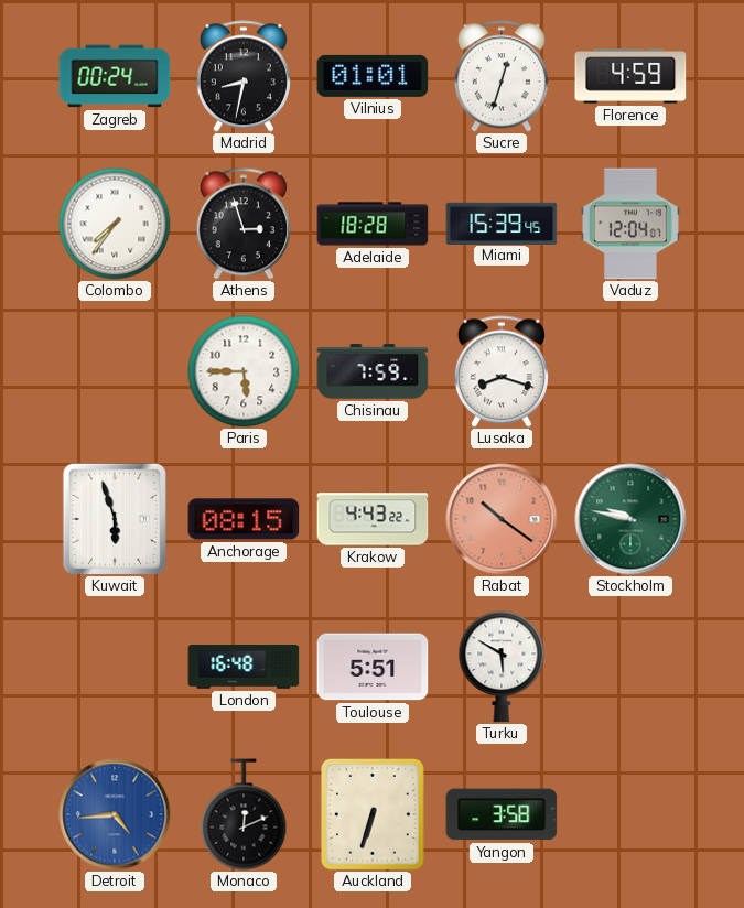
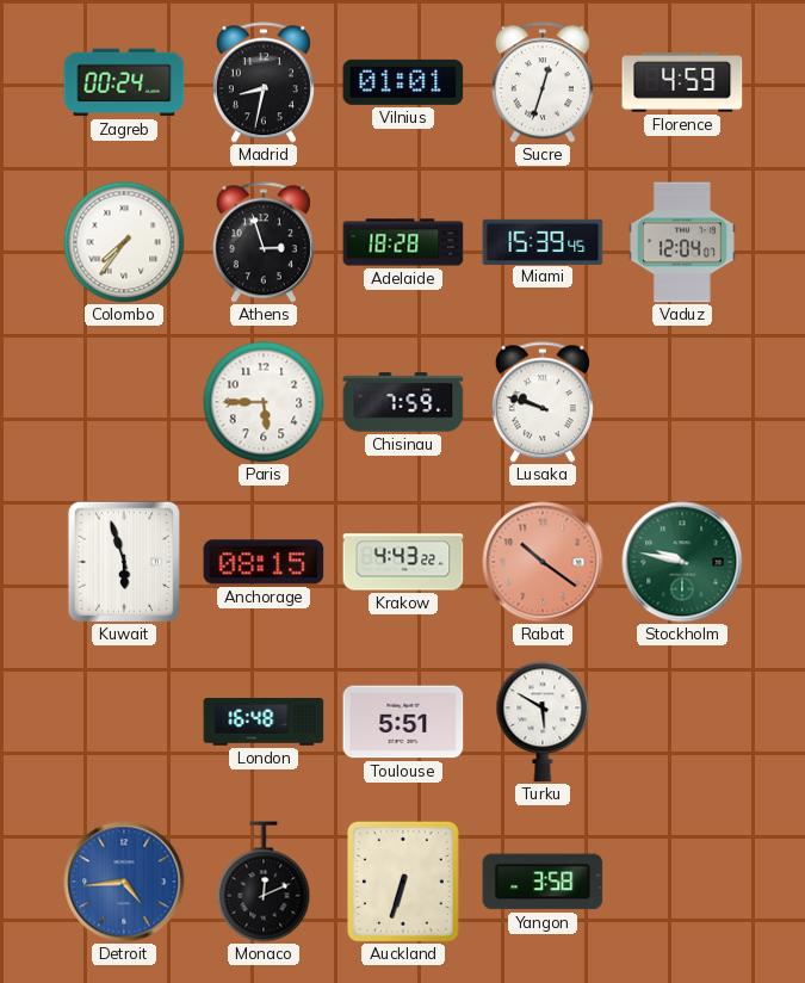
Lusaka: 8:18 -> 9:48
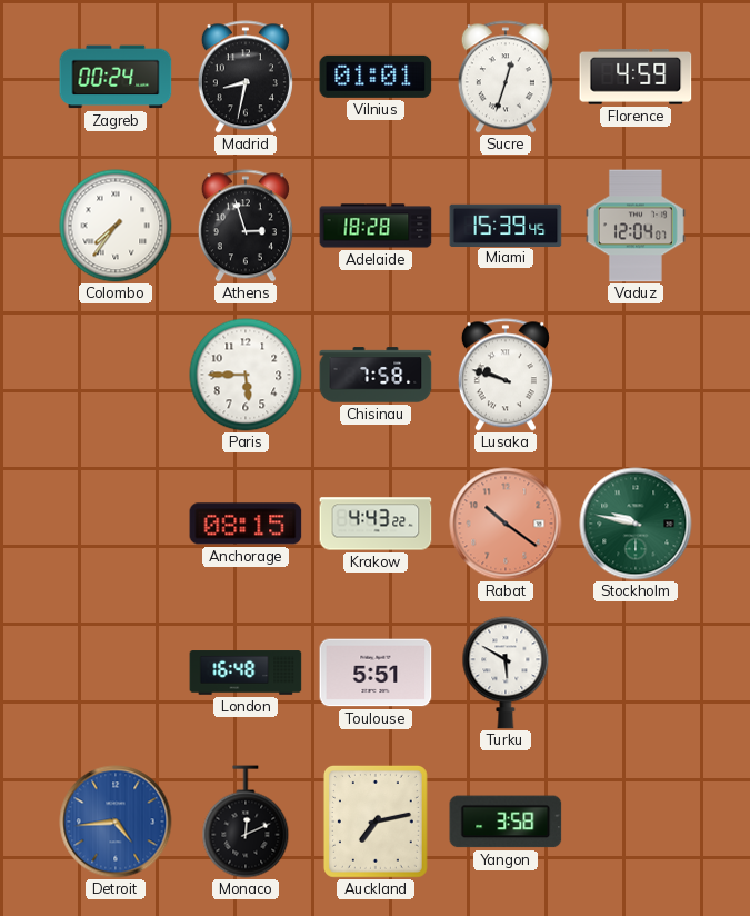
Chisinau: 7:59 -> 7:58
Kuwait: 5:57 -> none
Auckland: 6:33 -> 7:13
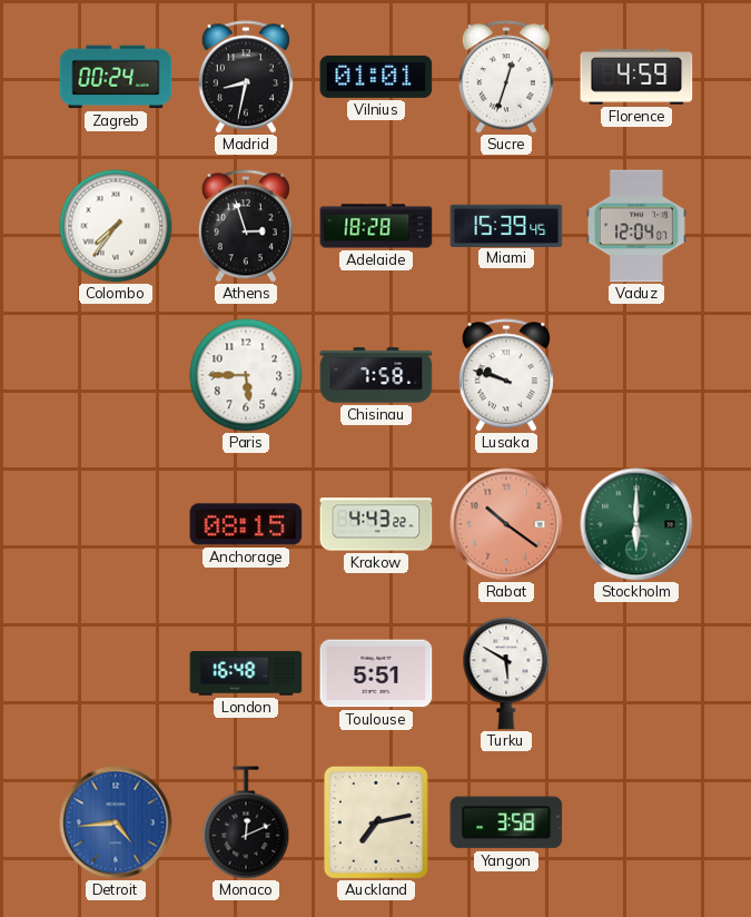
Stockholm: 9:47 -> 6:00
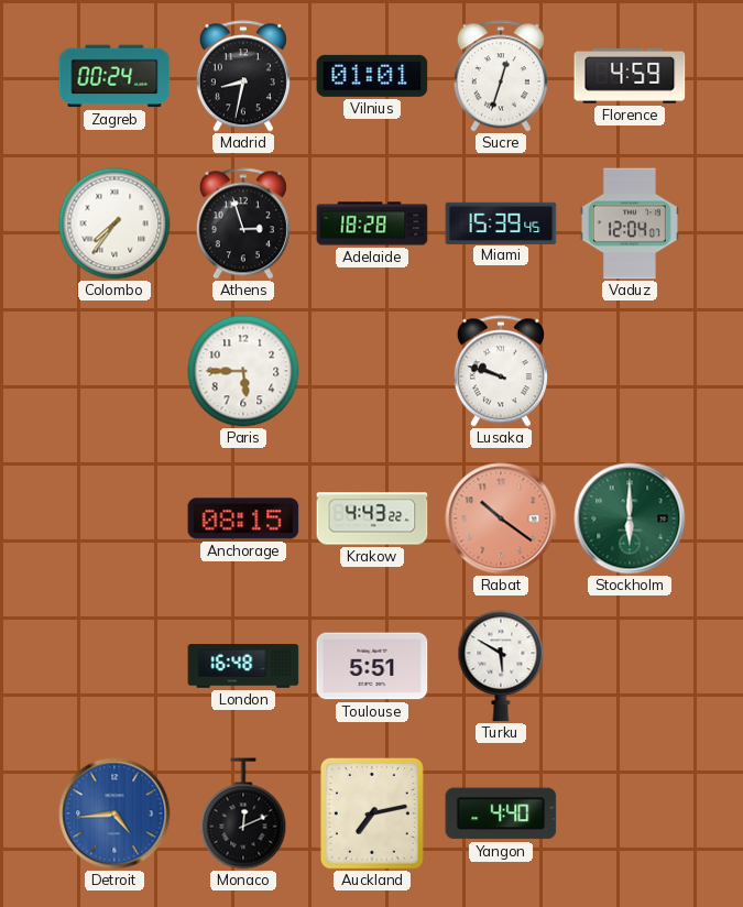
Chisinau: 7:58 -> none
Yangon: 3:58 -> 4:40
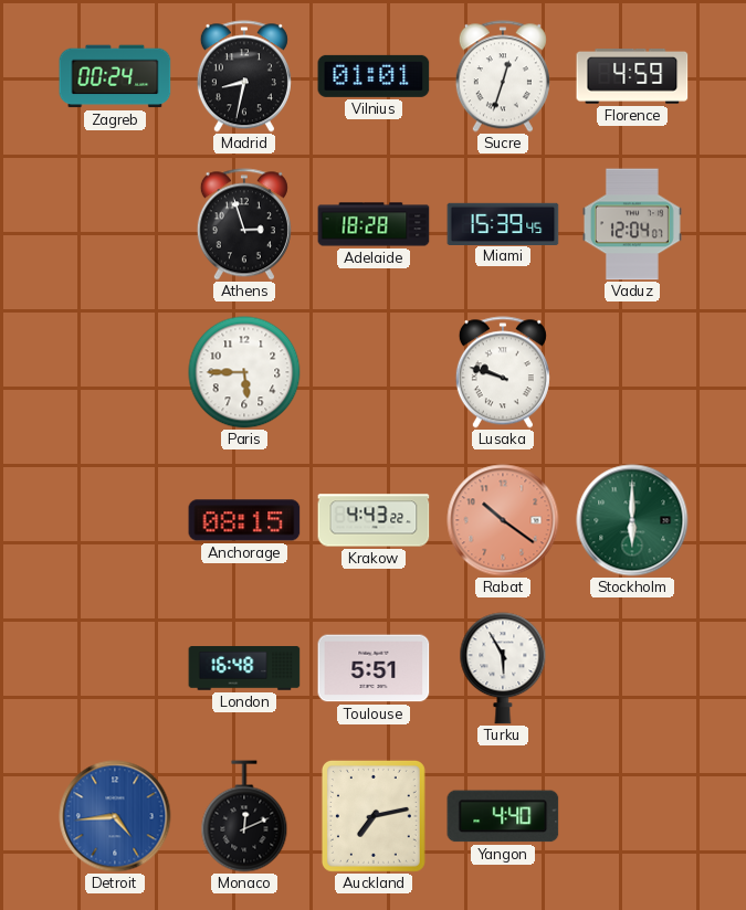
Colombo: 7:36 -> none
Turku: 5:50 -> 5:55
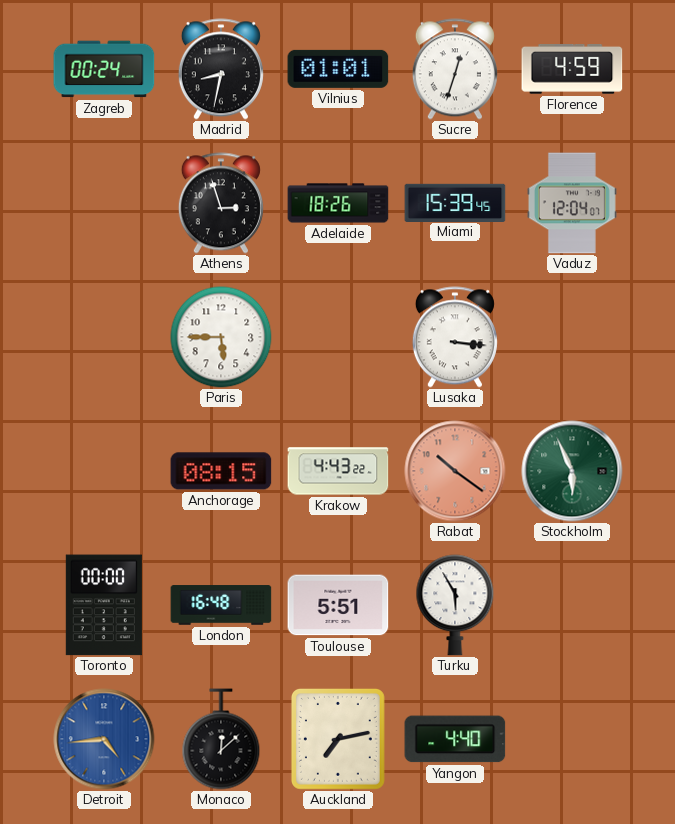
Adelaide: 18:28 -> 18:26
Lusaka: 9:48 -> 3:16
Stockholm: 6:00 -> 5:56
Toronto: none -> 00:00
Monaco: 12:11 -> 12:08
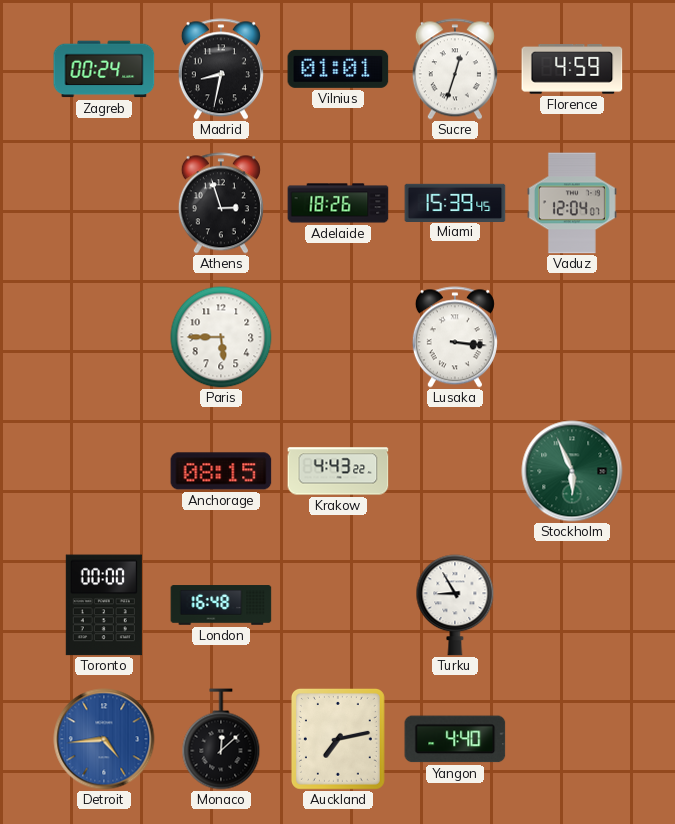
Rabat: 10:21 -> none
Toulouse: 5:51 -> none
Turku: 5:55 -> 8:55
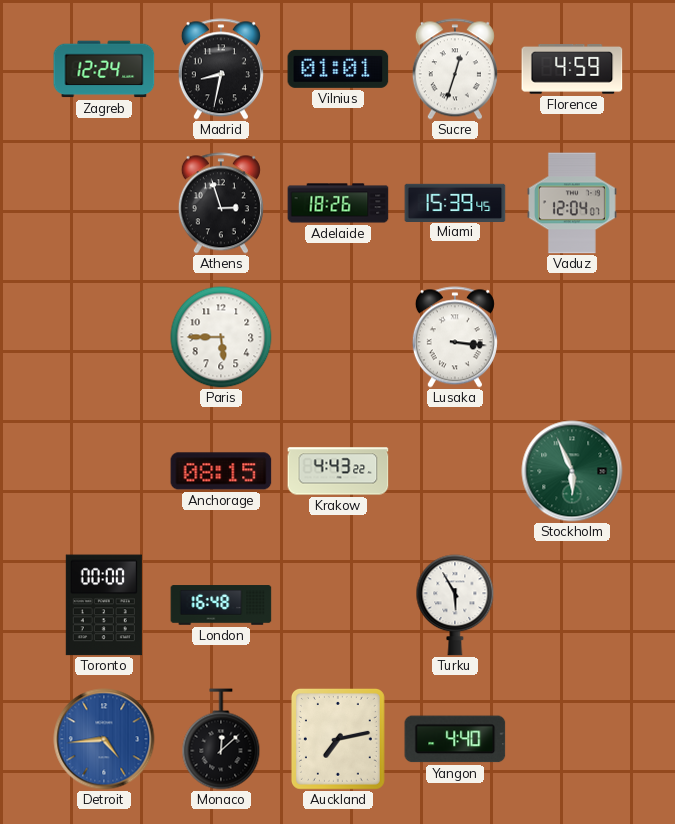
Zagreb: 00:24 -> 12:24
Turku: 8:55 -> 5:55
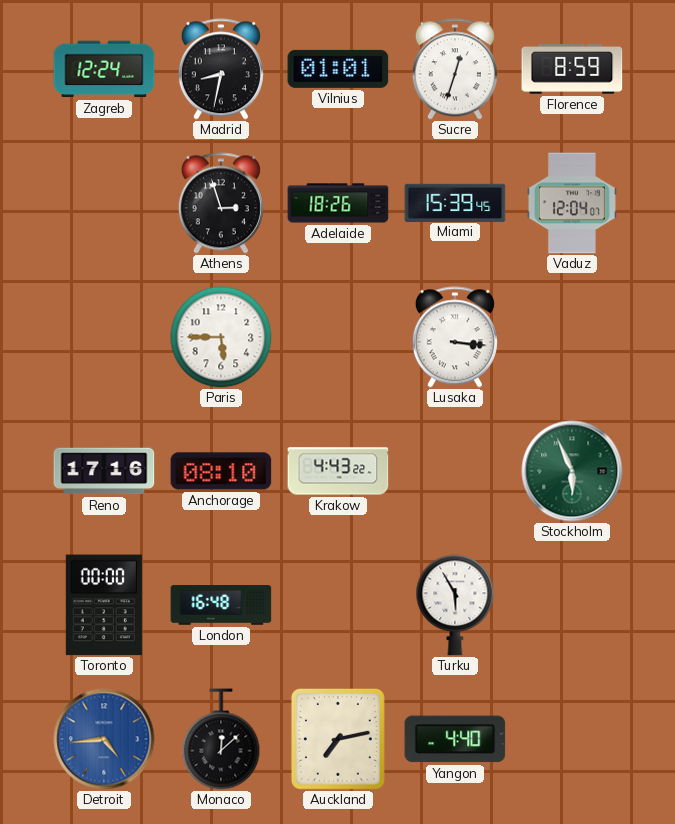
Florence: 4:59 -> 8:59
Reno: none -> 17:16
Anchorage: 08:15 -> 08:10
